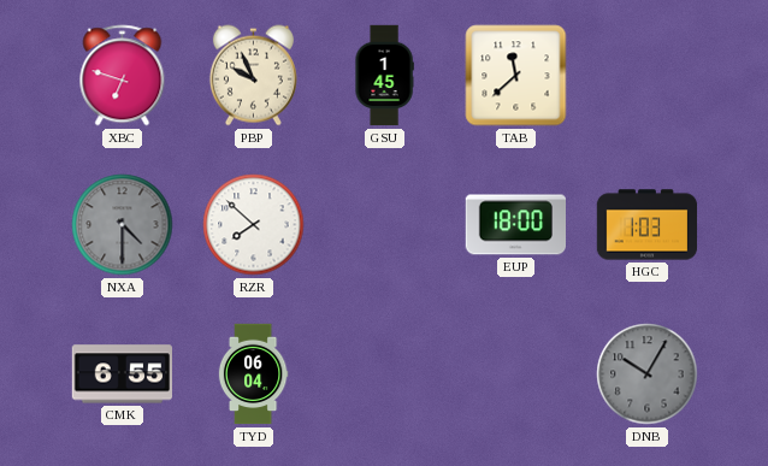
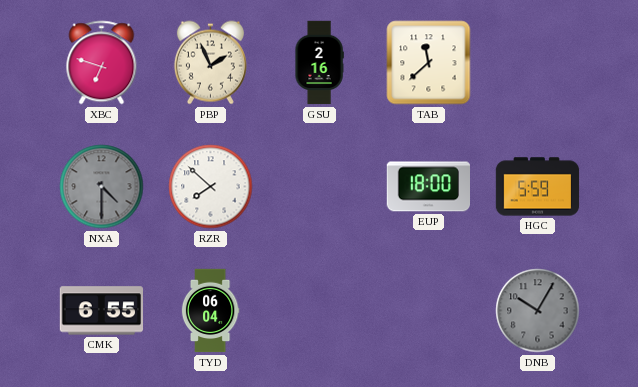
PBP: 9:56 -> 1:56
GSU: 1:45 -> 2:16
HGC: 1:03 -> 5:59
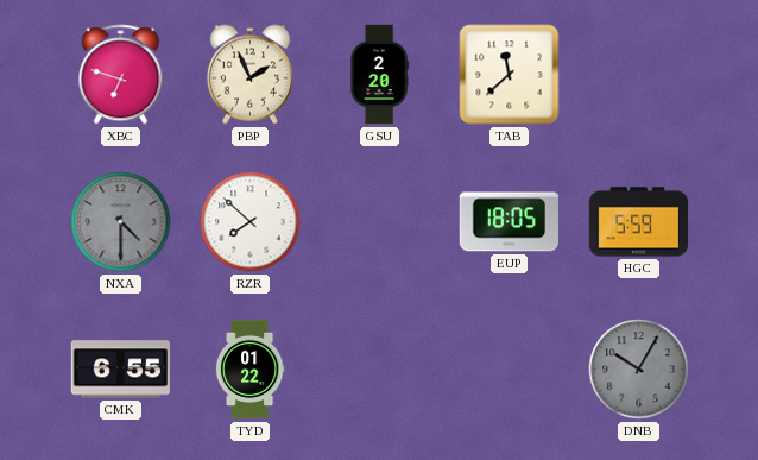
GSU: 2:16 -> 2:20
EUP: 18:00 -> 18:05
TYD: 06:04 -> 01:22
